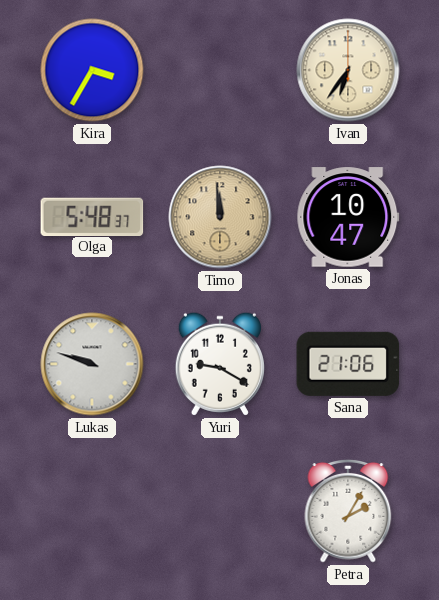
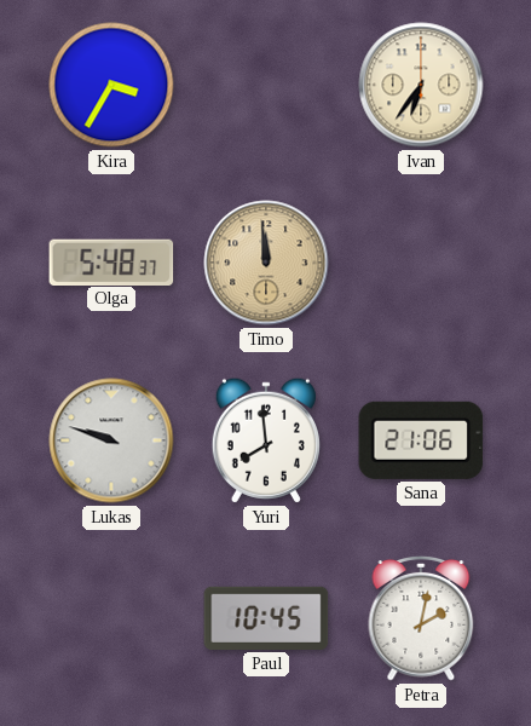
Jonas: 10:47 -> none
Yuri: 9:20 -> 7:59
Paul: none -> 10:45
Petra: 2:05 -> 2:02
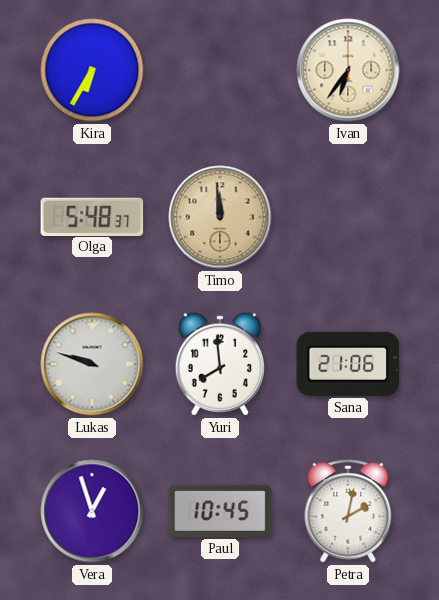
Kira: 3:35 -> 6:35
Vera: none -> 12:57
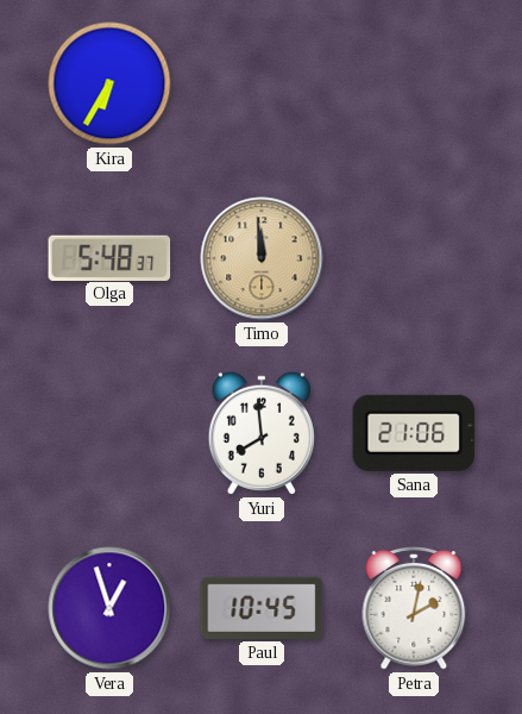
Ivan: 6:36 -> none
Lukas: 9:48 -> none
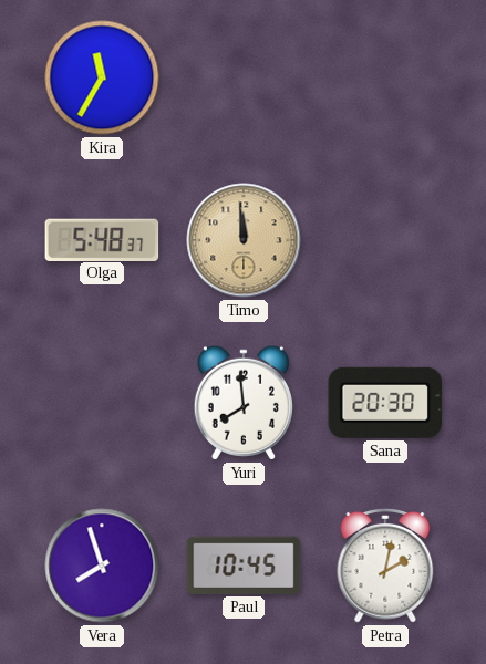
Kira: 6:35 -> 11:35
Sana: 21:06 -> 20:30
Vera: 12:57 -> 7:57
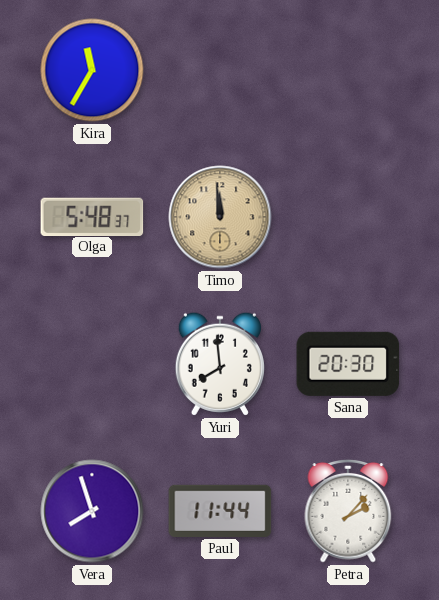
Paul: 10:45 -> 11:44
Petra: 2:02 -> 2:07
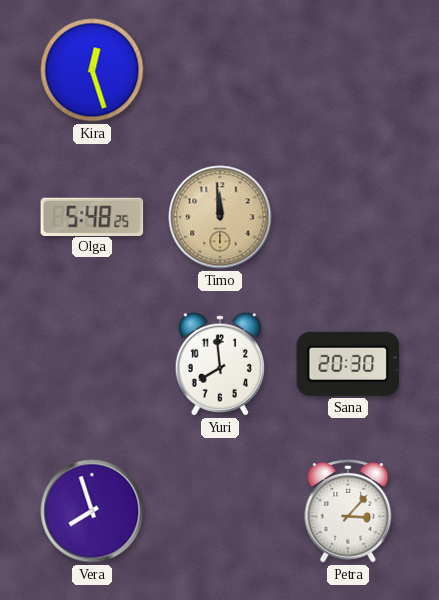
Kira: 11:35 -> 12:27
Olga: 5:48:37 -> 5:48:25
Paul: 11:44 -> none
Petra: 2:07 -> 3:07
